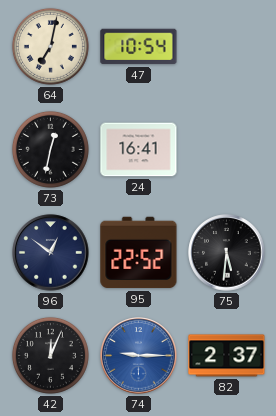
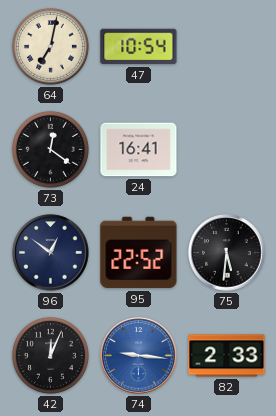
73: 12:32 -> 12:21
74: 9:15 -> 9:16
82: 2:37 -> 2:33
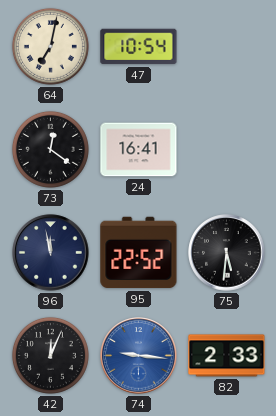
96: 12:51 -> 11:58
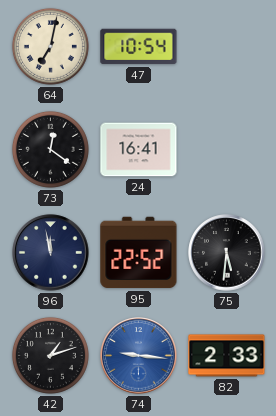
42: 12:04 -> 1:12
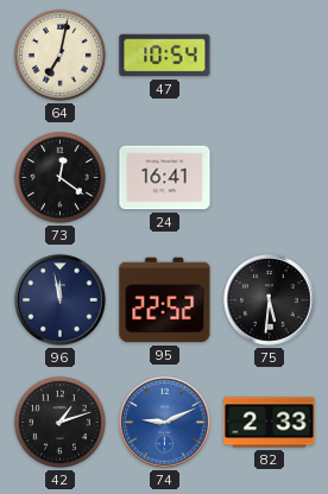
74: 9:16 -> 9:11
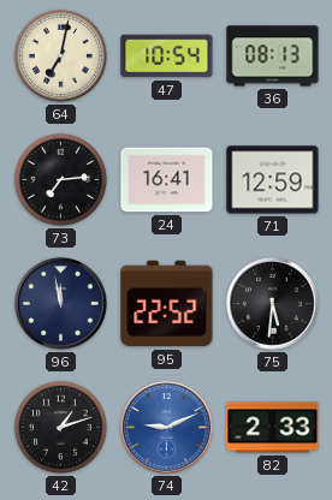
36: none -> 08:13
73: 12:21 -> 7:14
71: none -> 12:59
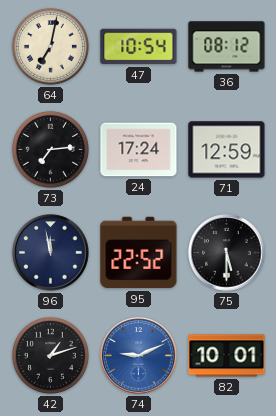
36: 08:13 -> 08:12
24: 16:41 -> 17:24
75: 5:31 -> 5:30
82: 2:33 -> 10:01
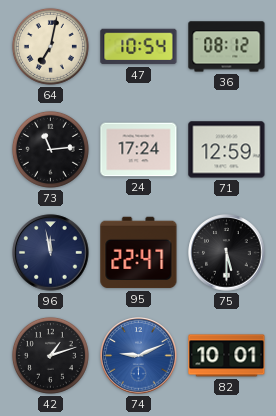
73: 7:14 -> 11:14
95: 22:52 -> 22:47
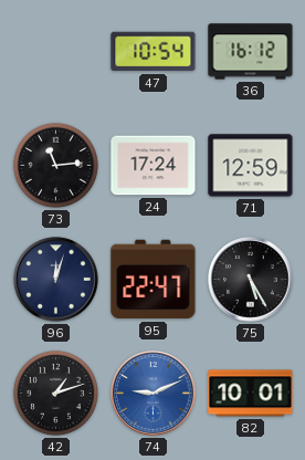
64: 7:02 -> none
36: 08:12 -> 16:12
96: 11:58 -> 12:03
75: 5:30 -> 5:25
